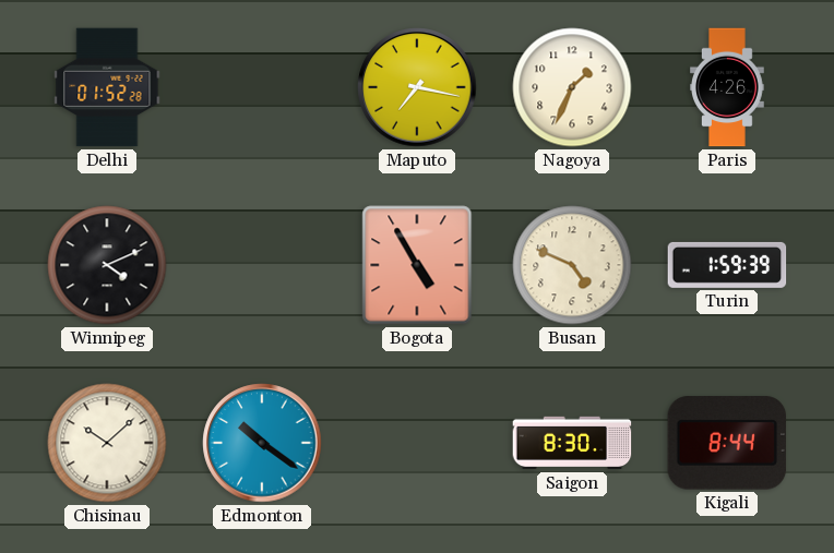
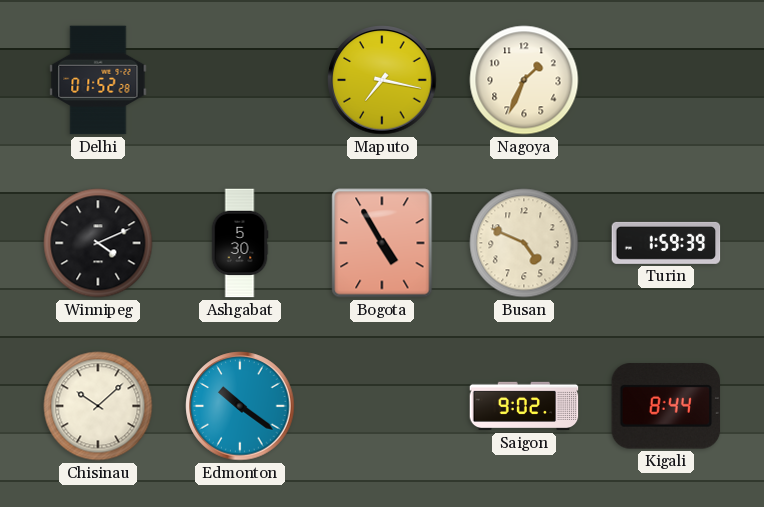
Paris: 4:26 -> none
Ashgabat: none -> 5:30
Saigon: 8:30 -> 9:02
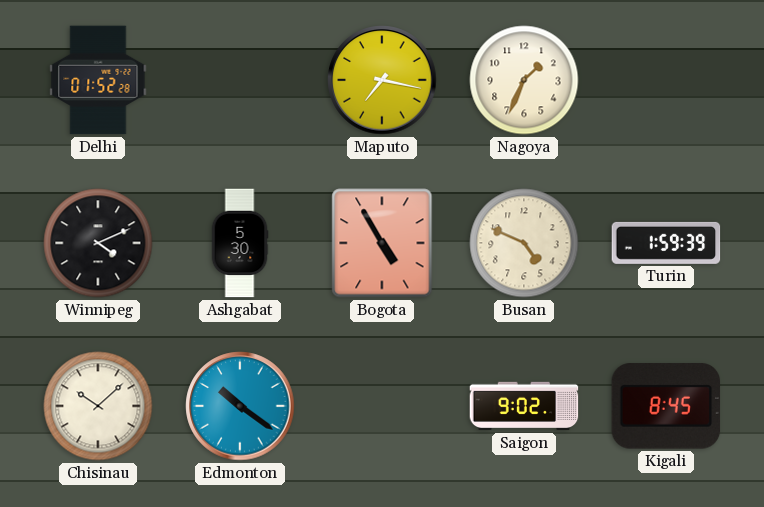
Kigali: 8:44 -> 8:45
